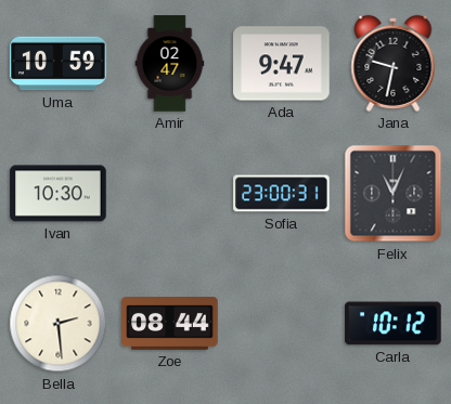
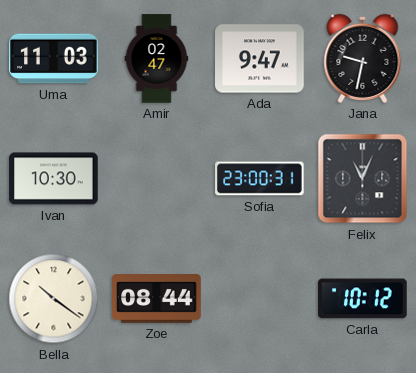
Uma: 10:59 -> 11:03
Bella: 2:29 -> 10:21
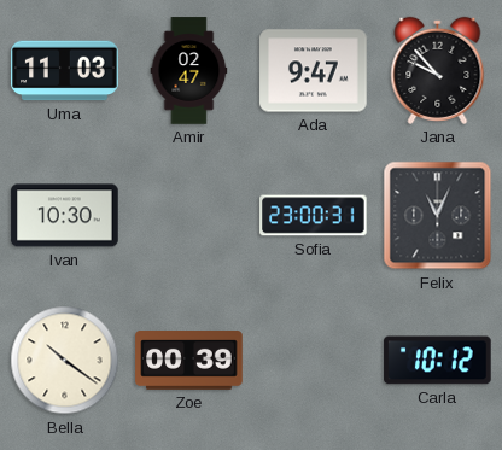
Jana: 9:32 -> 9:53
Zoe: 08:44 -> 00:39
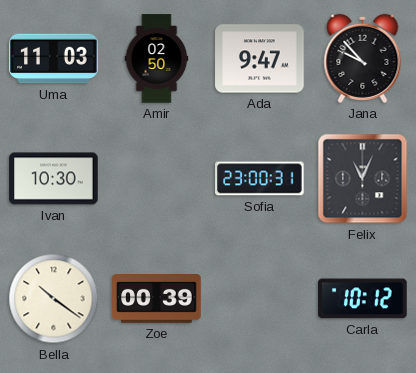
Amir: 02:47 -> 02:50
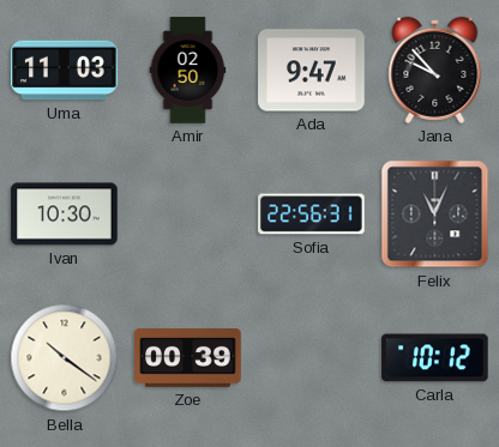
Sofia: 23:00 -> 22:56
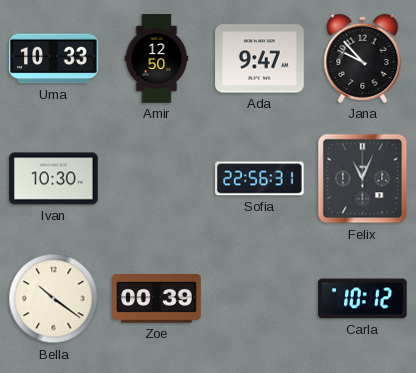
Uma: 11:03 -> 10:33
Amir: 02:50 -> 12:50
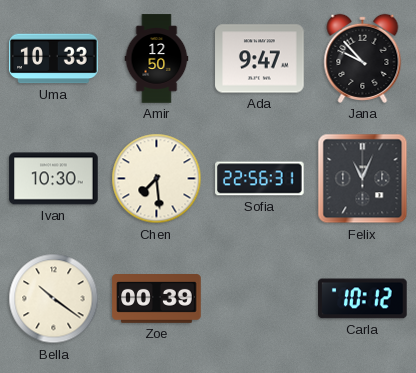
Chen: none -> 7:29
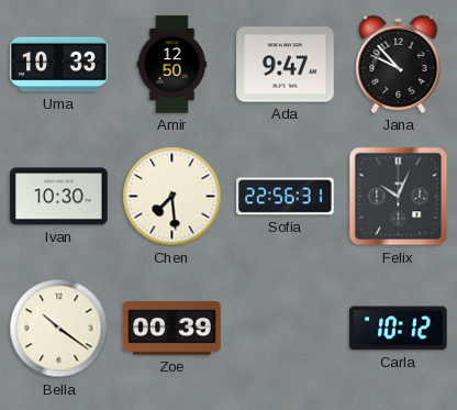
Felix: 11:04 -> 10:04
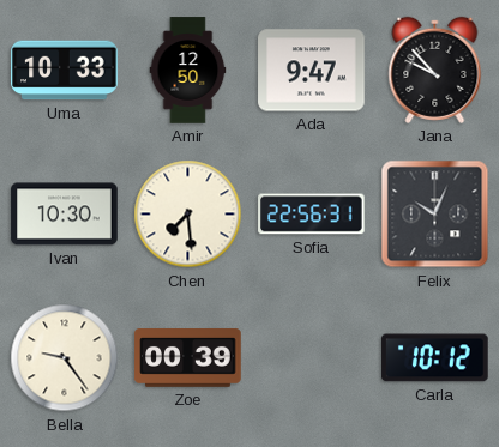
Bella: 10:21 -> 9:24
